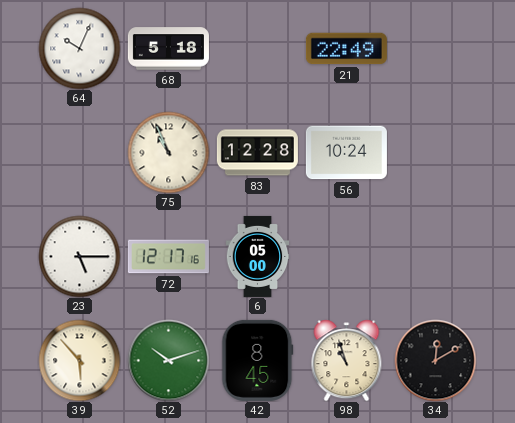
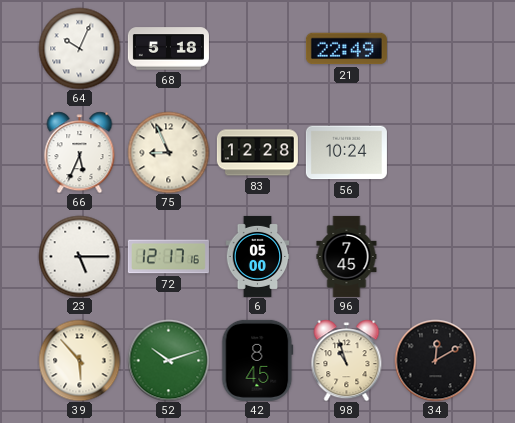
66: none -> 5:34
75: 10:56 -> 8:56
96: none -> 7:45
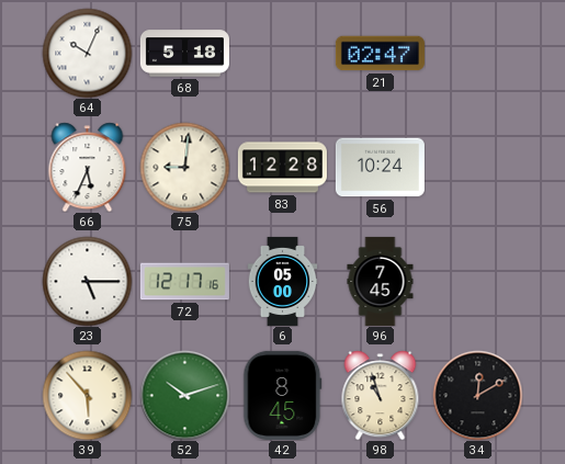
21: 22:49 -> 02:47
75: 8:56 -> 9:01
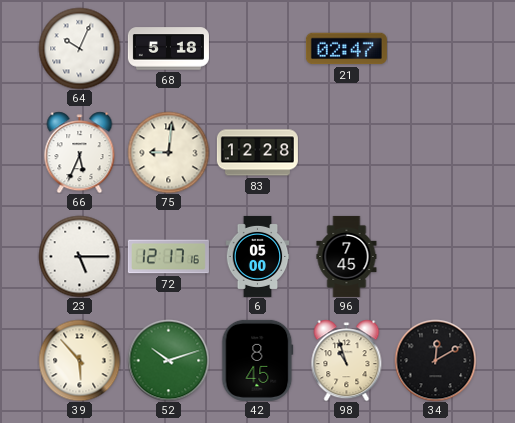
56: 10:24 -> none
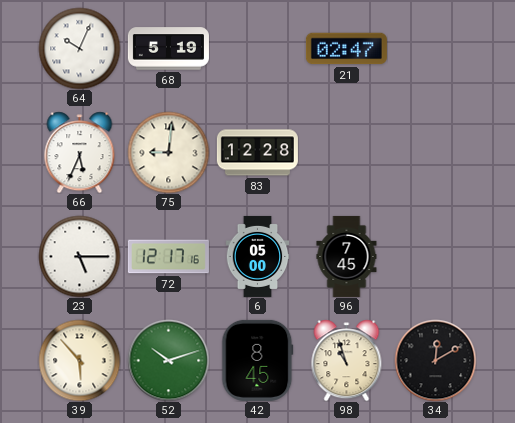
68: 5:18 -> 5:19
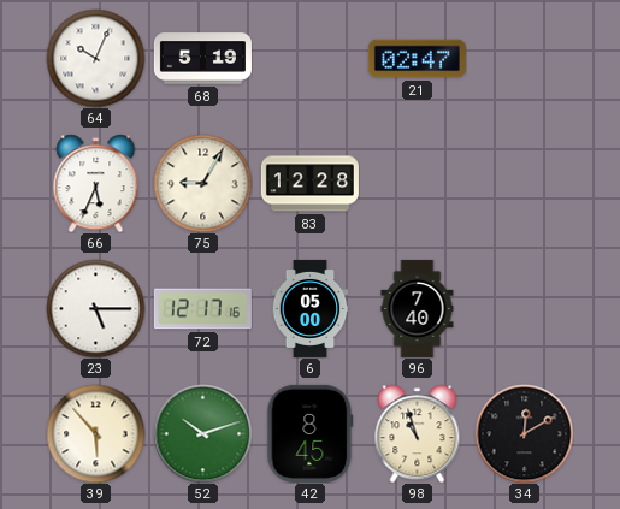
75: 9:01 -> 9:05
96: 7:45 -> 7:40
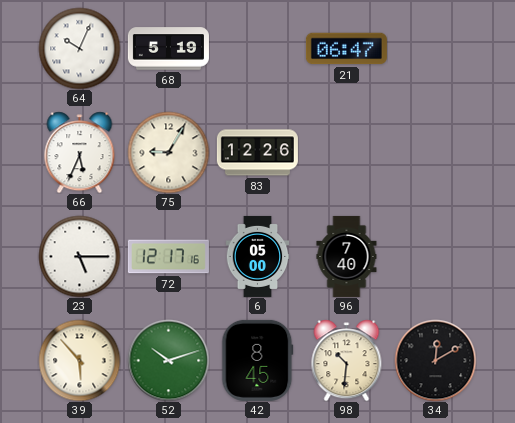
21: 02:47 -> 06:47
83: 12:28 -> 12:26
98: 10:57 -> 10:31
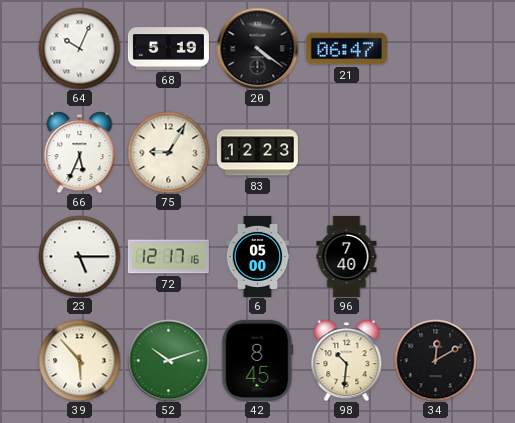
20: none -> 4:21
83: 12:26 -> 12:23
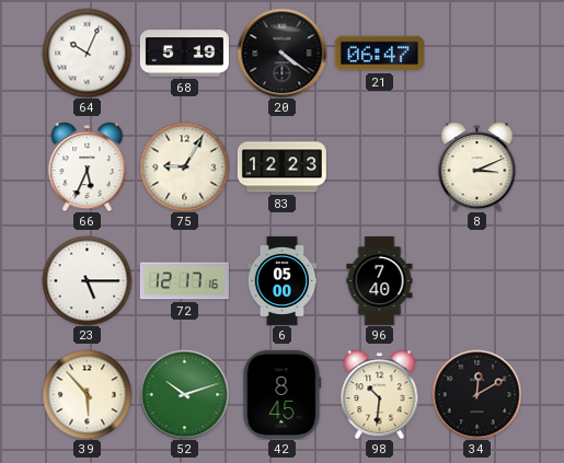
8: none -> 3:11
